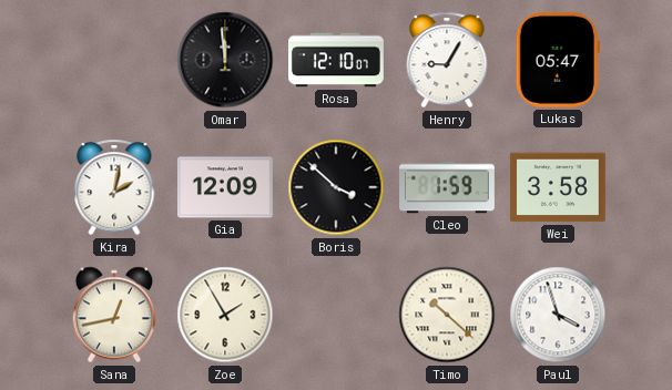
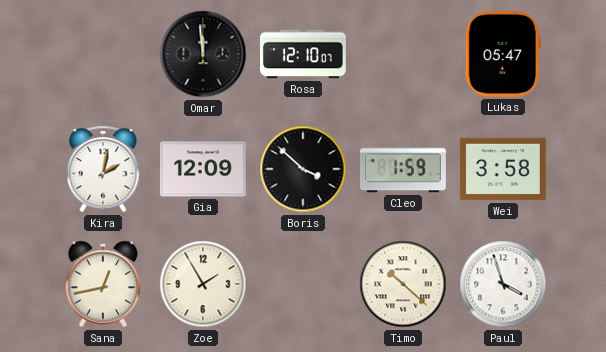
Henry: 9:05 -> none
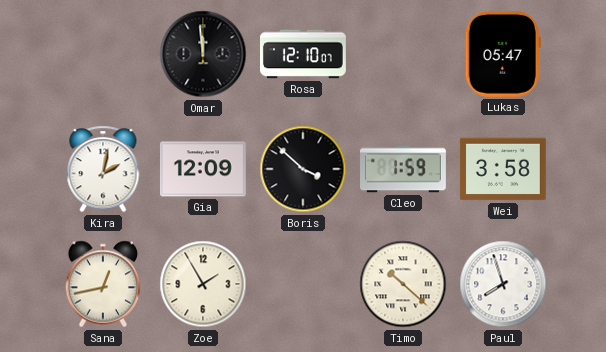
Paul: 3:57 -> 7:57
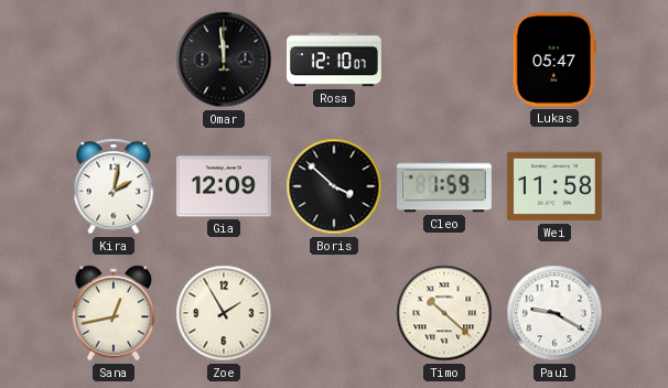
Wei: 3:58 -> 11:58
Paul: 7:57 -> 9:20
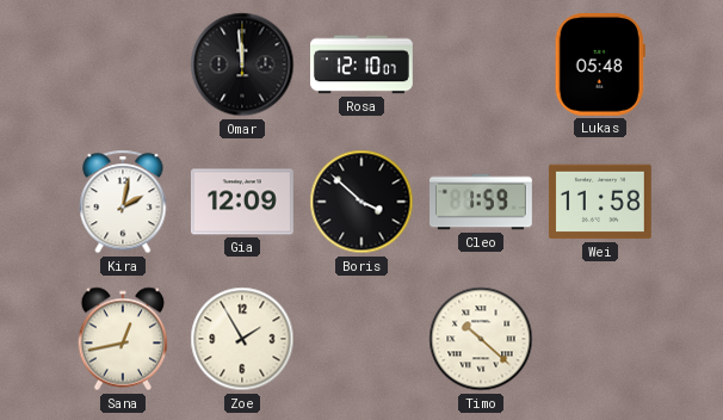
Lukas: 05:47 -> 05:48
Paul: 9:20 -> none
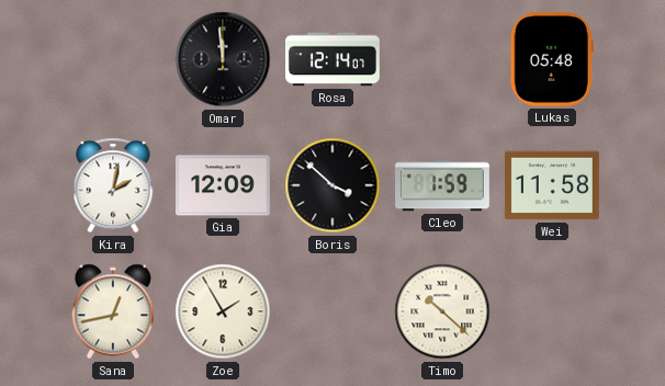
Rosa: 12:10 -> 12:14
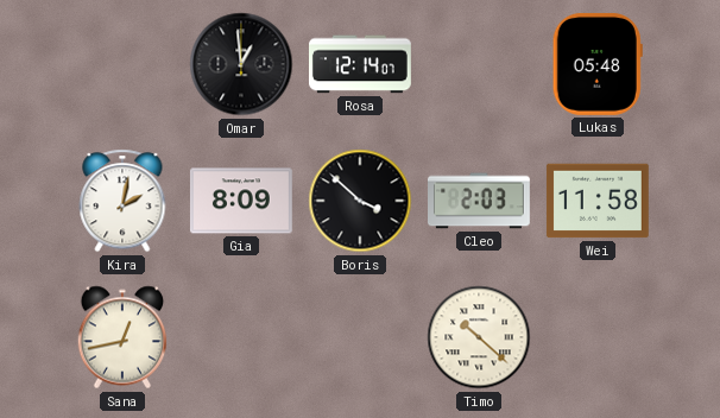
Omar: 11:59 -> 12:59
Gia: 12:09 -> 8:09
Cleo: 1:59 -> 2:03
Zoe: 1:55 -> none
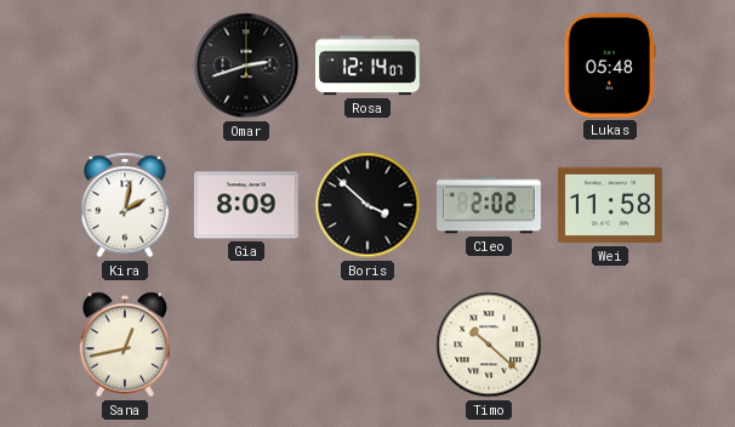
Omar: 12:59 -> 2:42
Cleo: 2:03 -> 2:02
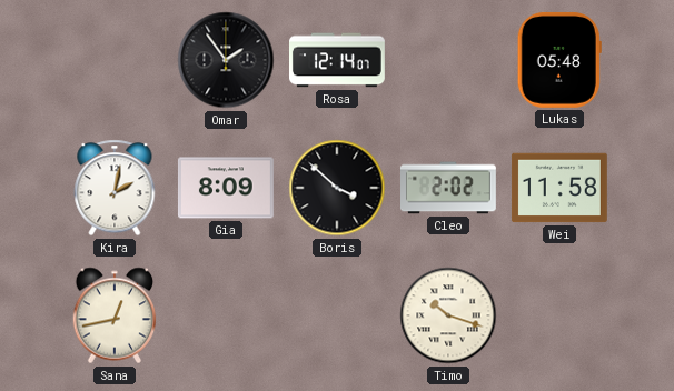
Omar: 2:42 -> 1:54
Timo: 10:22 -> 10:18
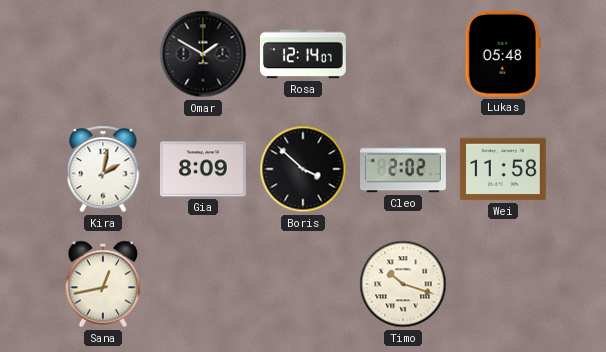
Omar: 1:54 -> 1:50
